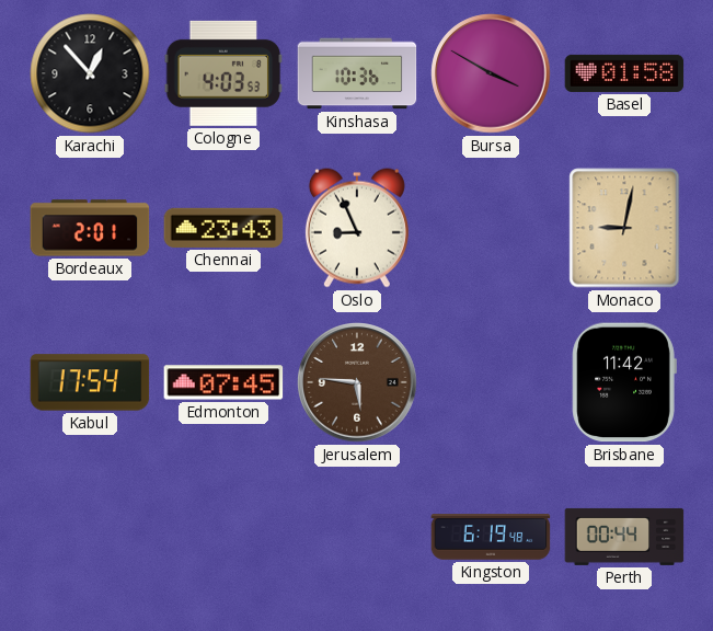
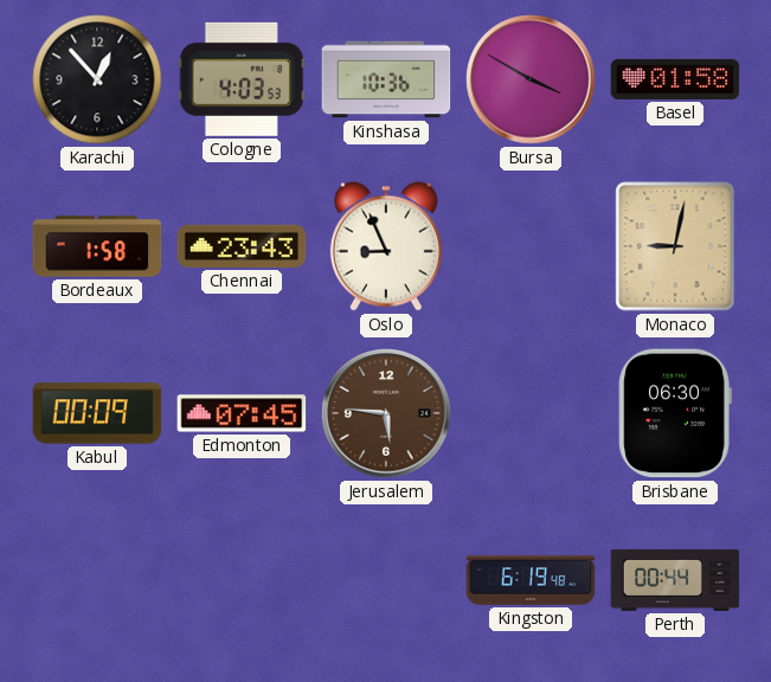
Bordeaux: 2:01 -> 1:58
Kabul: 17:54 -> 00:09
Brisbane: 11:42 -> 06:30
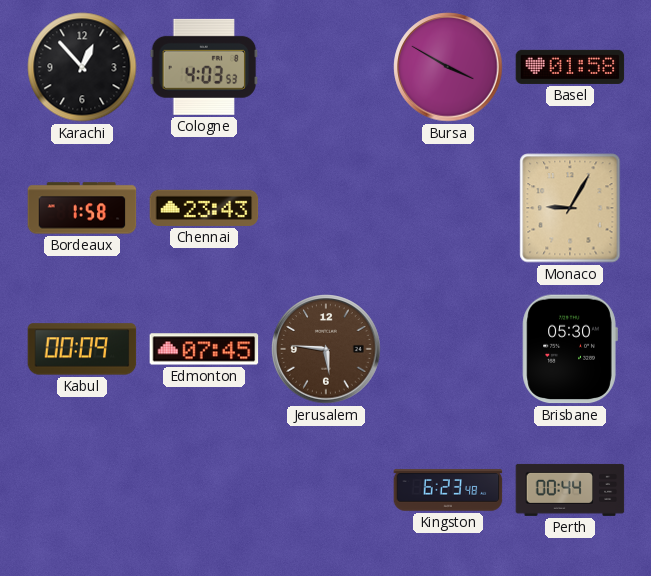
Kinshasa: 10:36 -> none
Oslo: 8:56 -> none
Monaco: 9:02 -> 9:05
Brisbane: 06:30 -> 05:30
Kingston: 6:19 -> 6:23
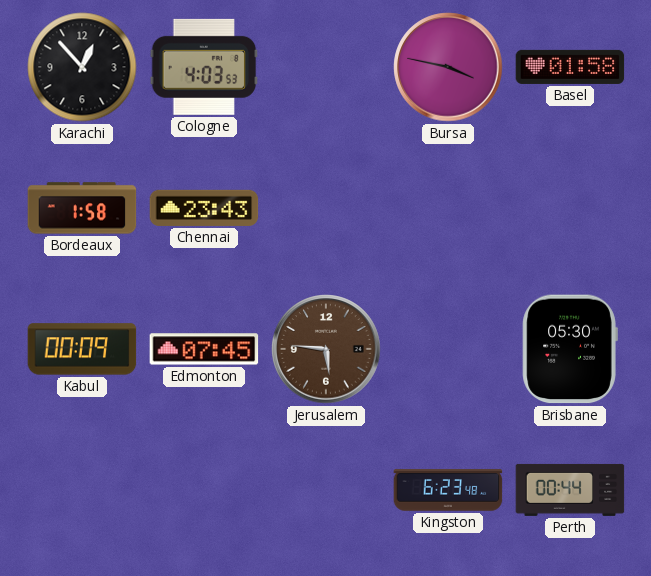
Bursa: 3:50 -> 3:47
Monaco: 9:05 -> none
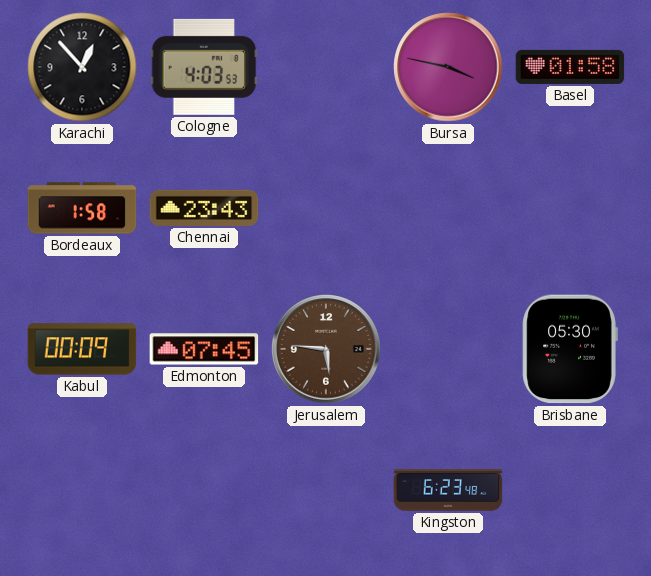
Perth: 00:44 -> none
